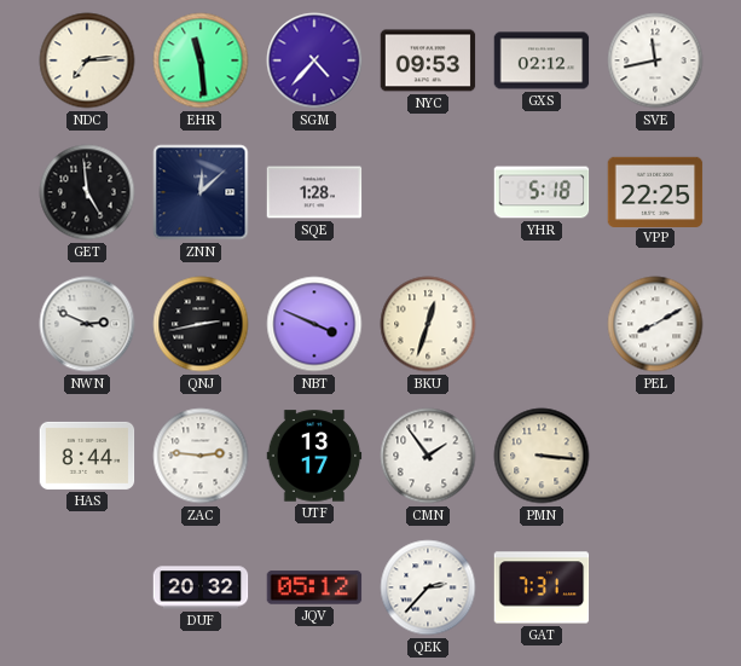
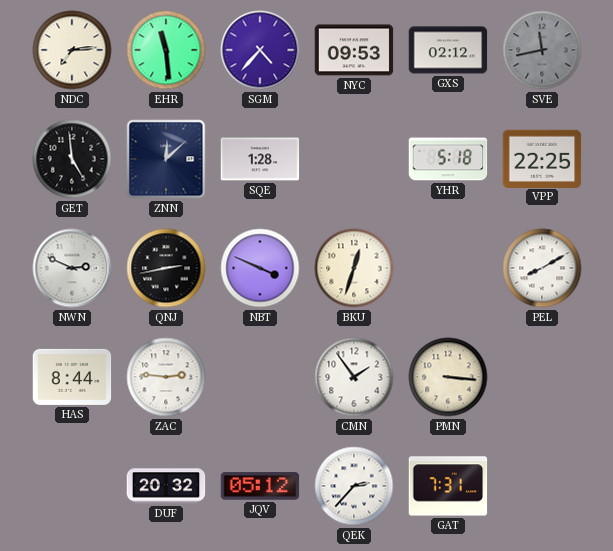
SVE dial: white -> grey
UTF: 13:17 -> none
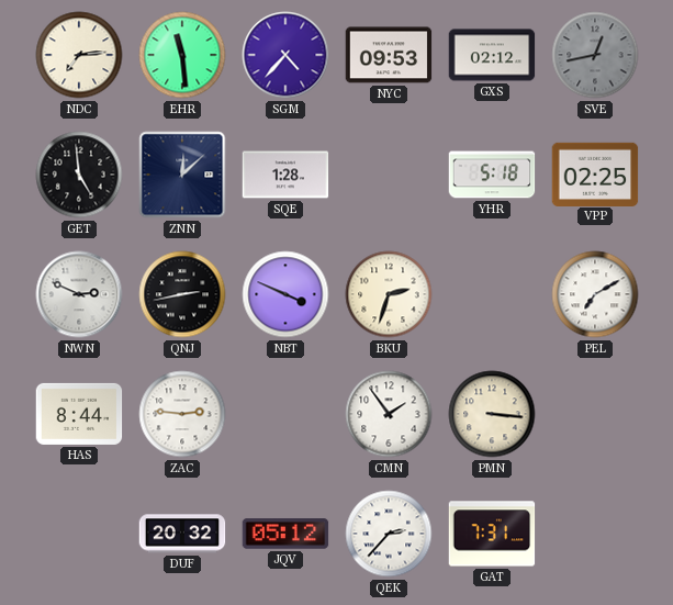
SVE: 11:43 -> 12:43
VPP: 22:25 -> 02:25
BKU: 12:33 -> 2:33
PEL: 8:10 -> 7:10
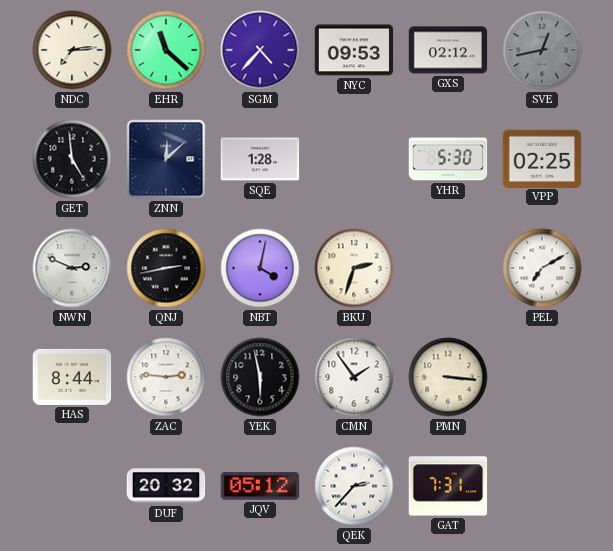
EHR: 11:29 -> 11:22
YHR: 5:18 -> 5:30
NBT: 3:49 -> 4:02
YEK: none -> 5:58
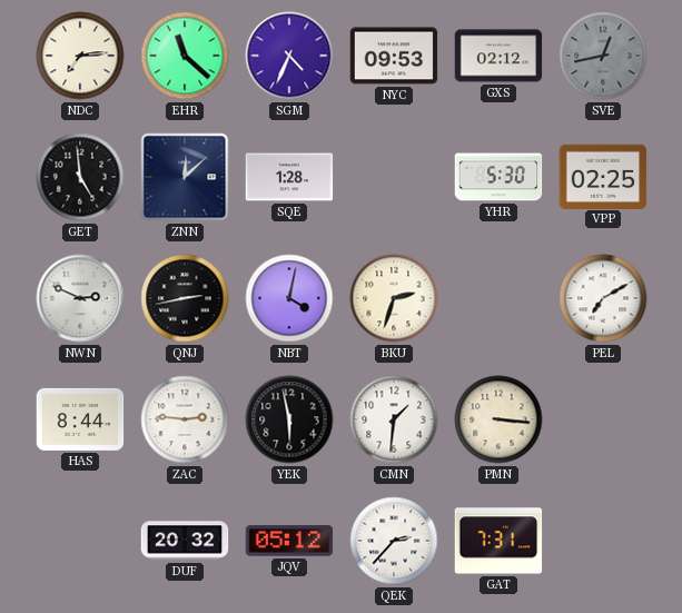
SGM: 4:37 -> 4:34
CMN: 1:54 -> 1:31
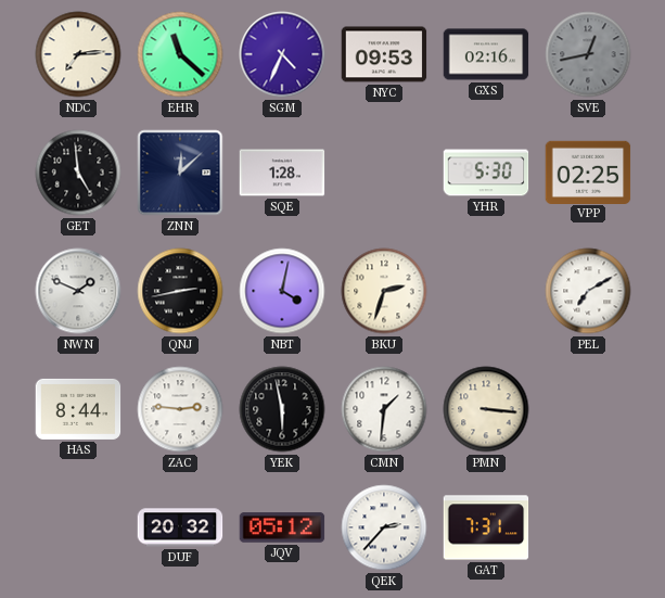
GXS: 02:12 -> 02:16
NWN: 2:49 -> 1:49
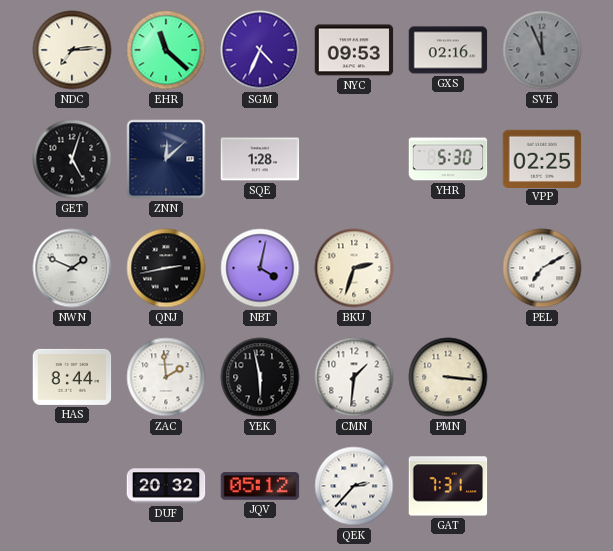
SVE: 12:43 -> 11:56
GET: 4:59 -> 5:03
ZAC: 2:46 -> 1:59
